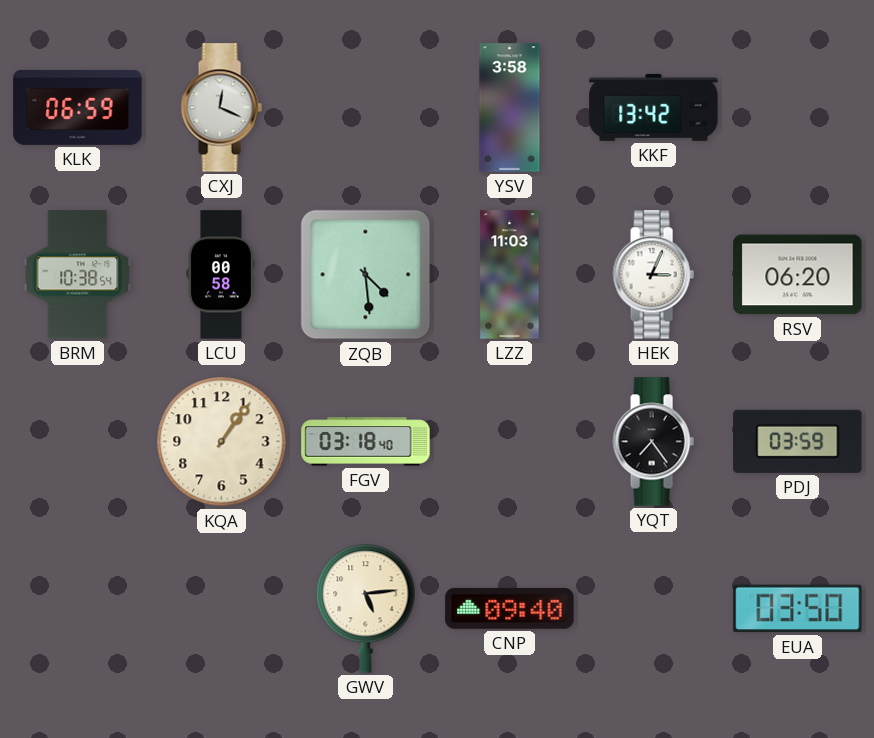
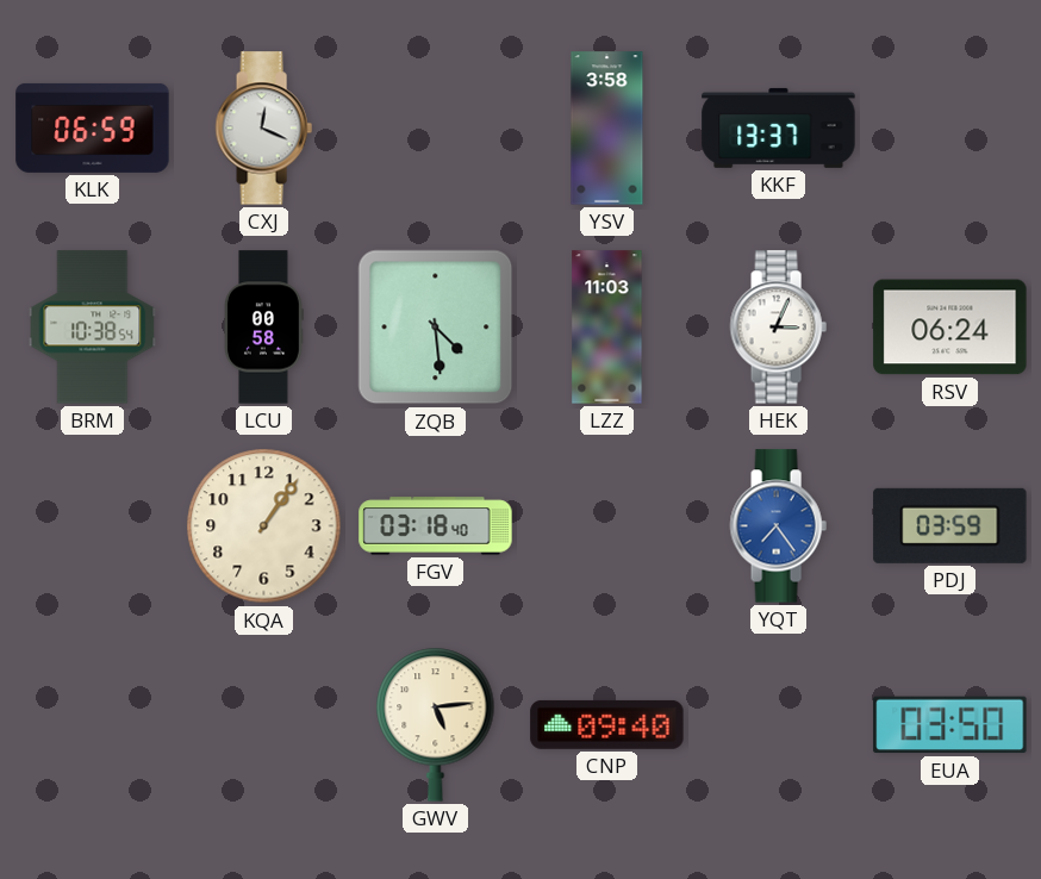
KKF: 13:42 -> 13:37
RSV: 06:20 -> 06:24
YQT dial: black -> blue
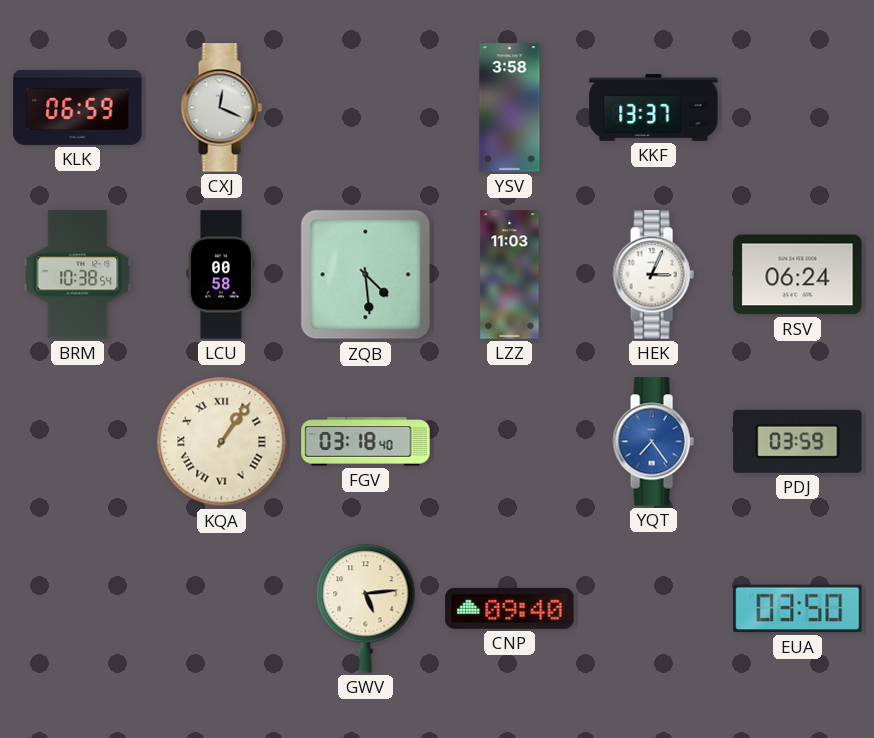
KQA numerals: Arabic -> Roman
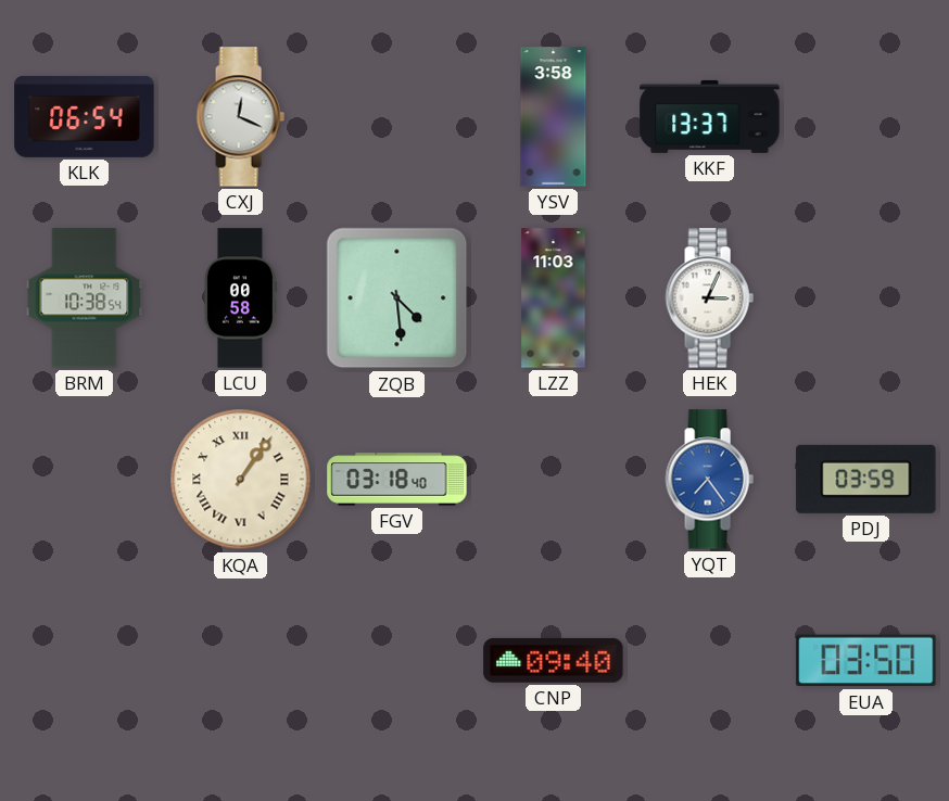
KLK: 06:59 -> 06:54
RSV: 06:24 -> none
GWV: 5:14 -> none
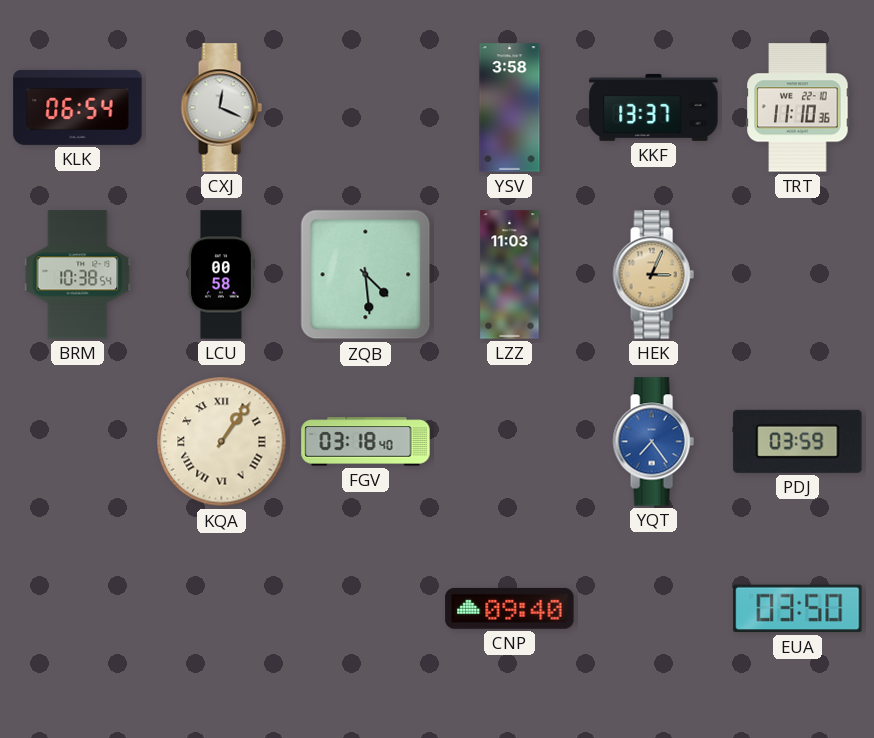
TRT: none -> 11:10
HEK dial: white -> champagne
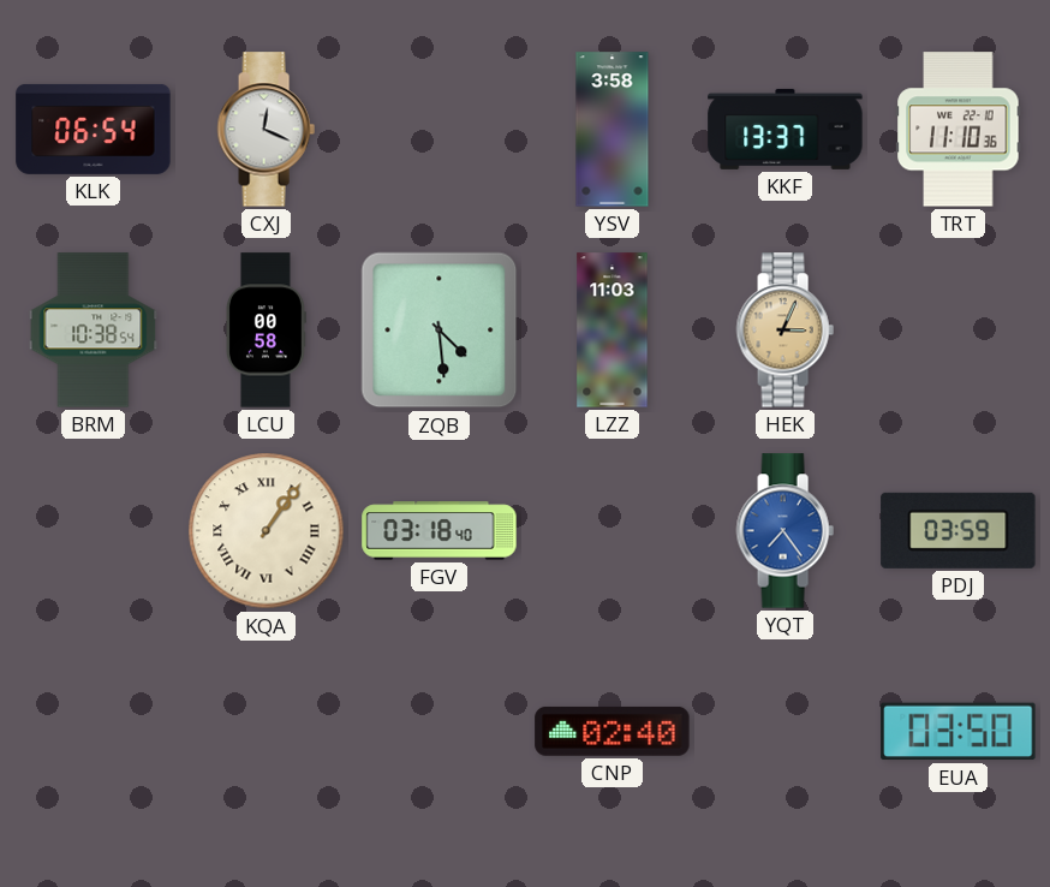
CNP: 09:40 -> 02:40
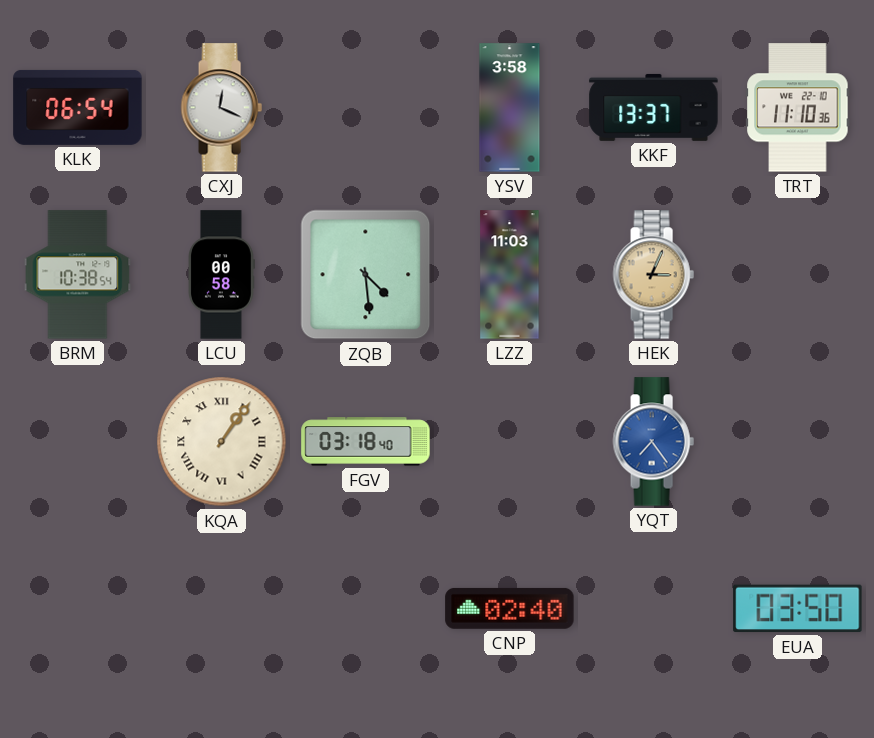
PDJ: 03:59 -> none
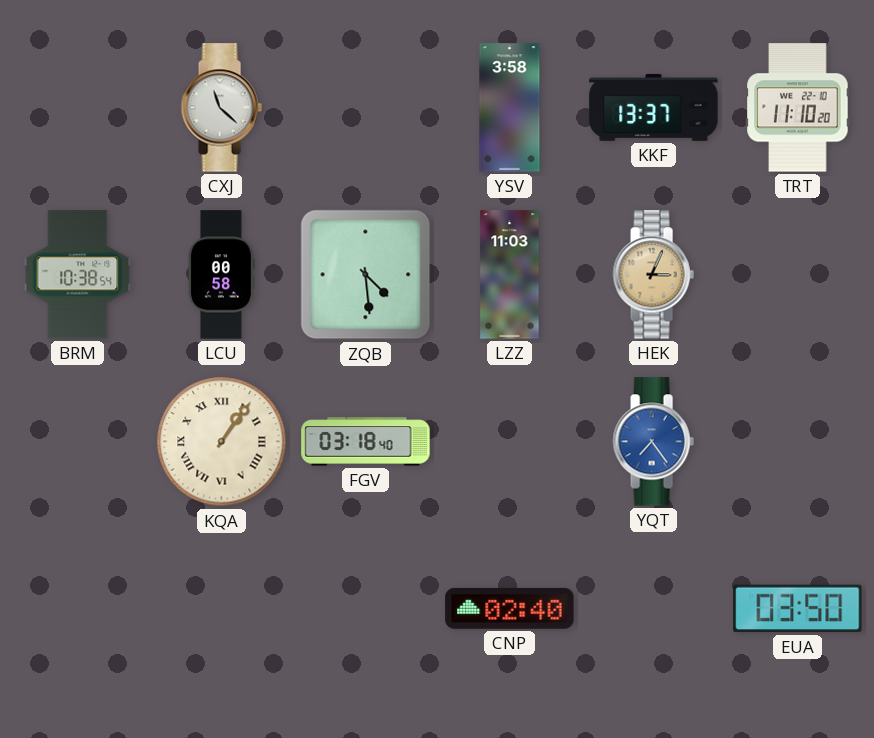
KLK: 06:54 -> none
CXJ: 12:19 -> 11:22
TRT: 11:10:36 -> 11:10:20
